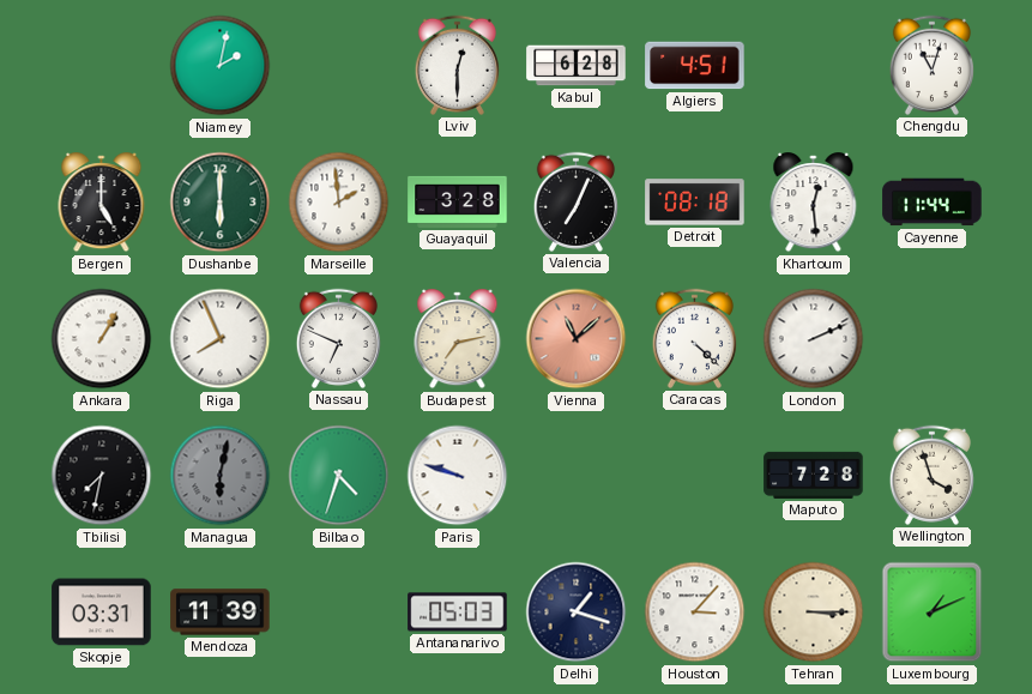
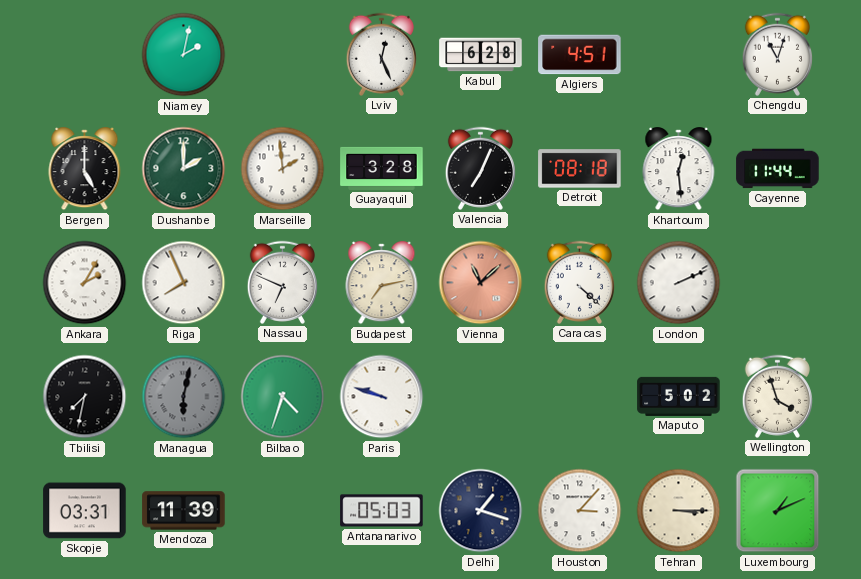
Lviv: 12:30 -> 12:26
Dushanbe: 6:00 -> 2:00
Ankara: 1:05 -> 2:05
Maputo: 7:28 -> 5:02
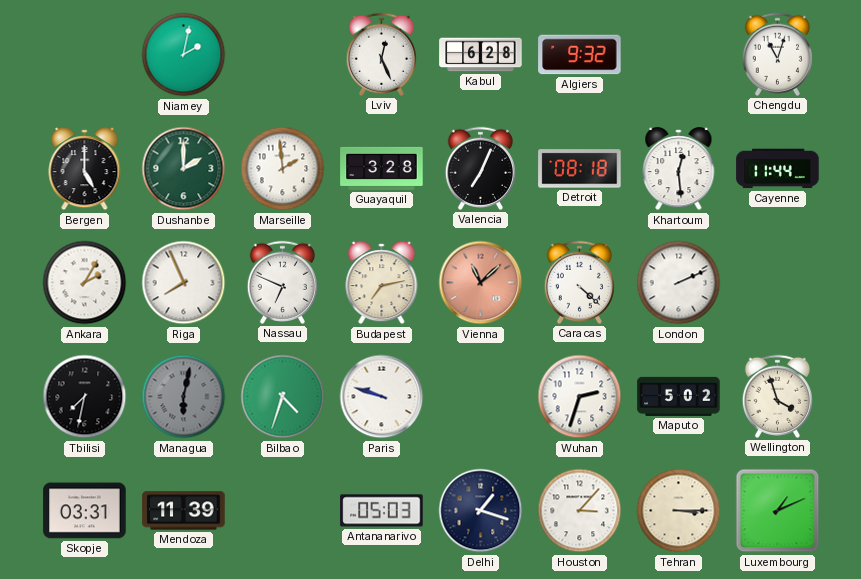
Algiers: 4:51 -> 9:32
Wuhan: none -> 2:33
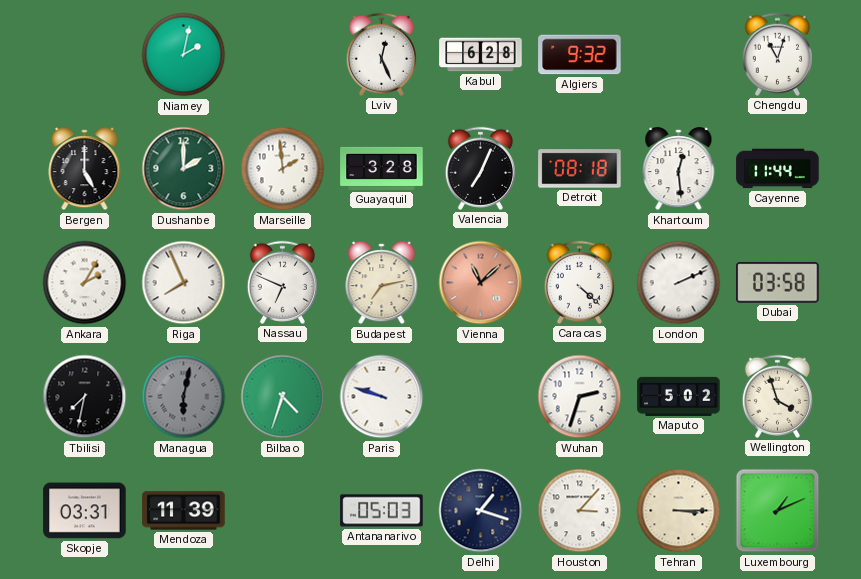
Dubai: none -> 03:58
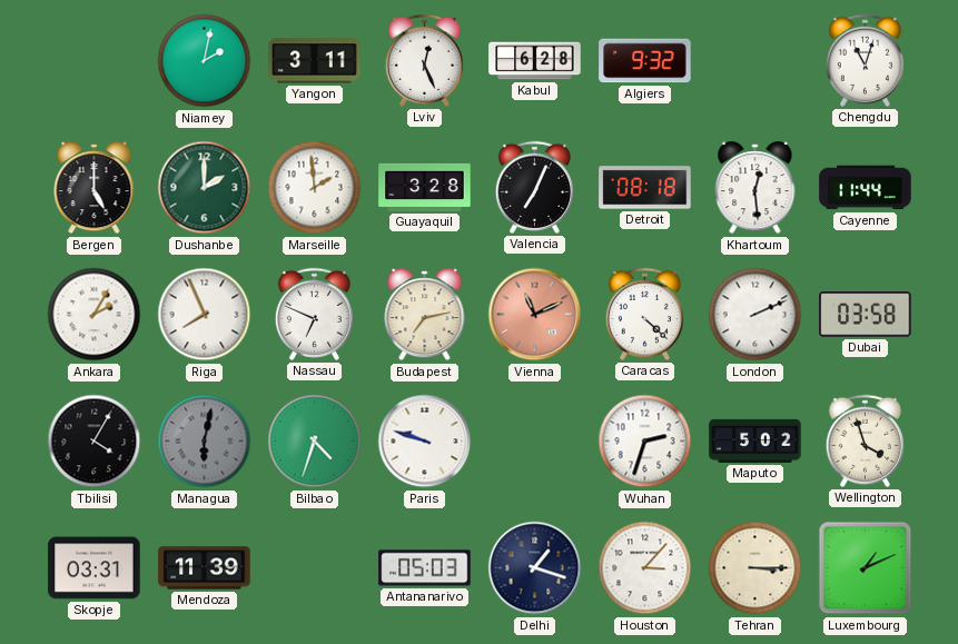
Yangon: none -> 3:11
Vienna: 11:08 -> 11:11
Tbilisi: 7:32 -> 4:05
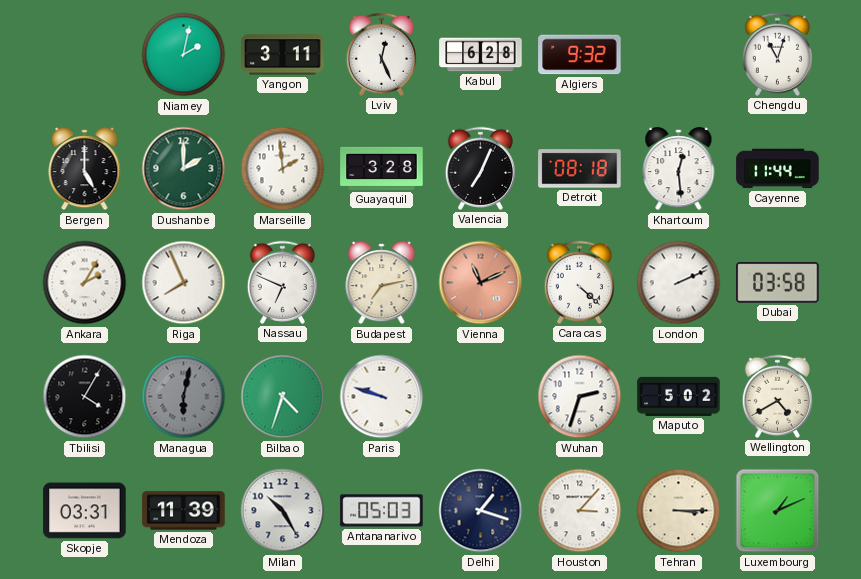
Wellington: 3:57 -> 4:40
Milan: none -> 10:25
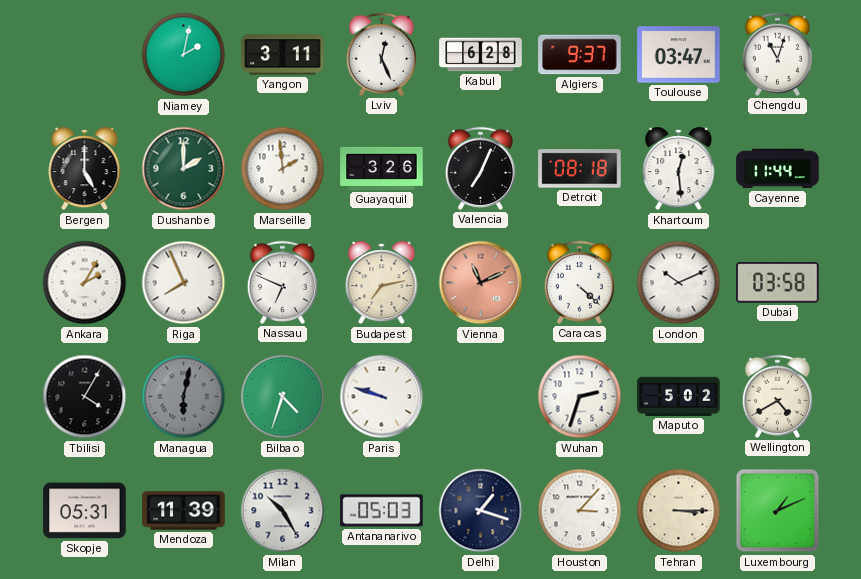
Algiers: 9:32 -> 9:37
Toulouse: none -> 03:47
Guayaquil: 3:28 -> 3:26
London: 2:11 -> 10:11
Skopje: 03:31 -> 05:31
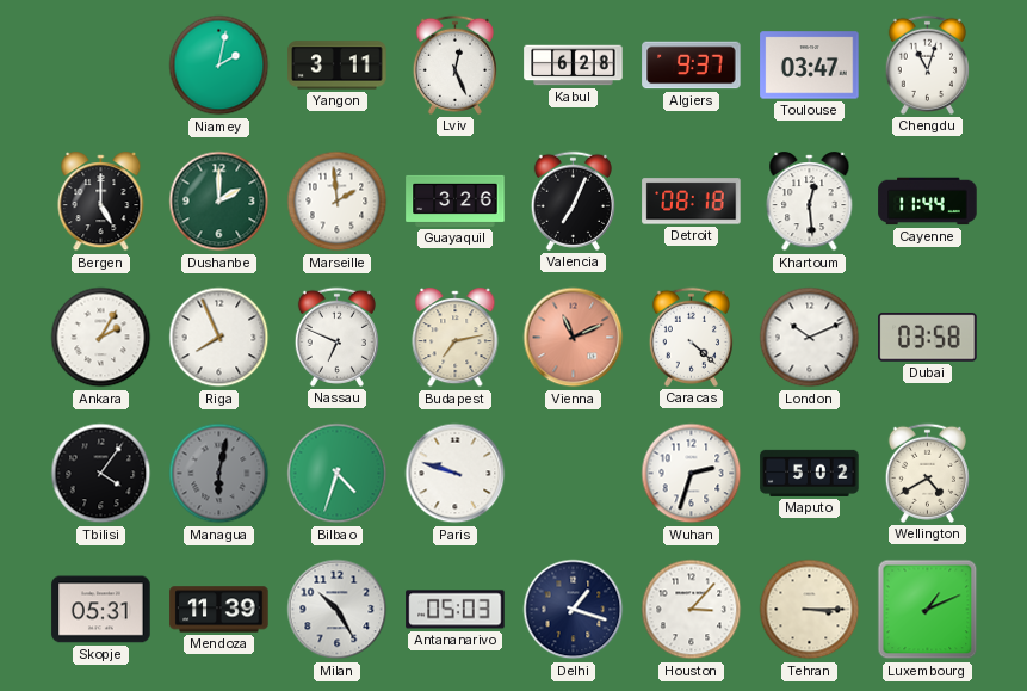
Tbilisi: 4:05 -> 4:06
